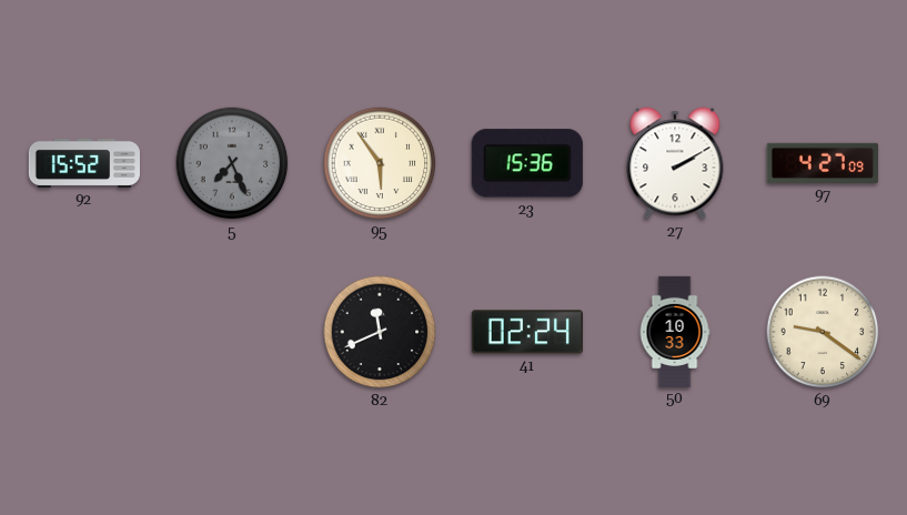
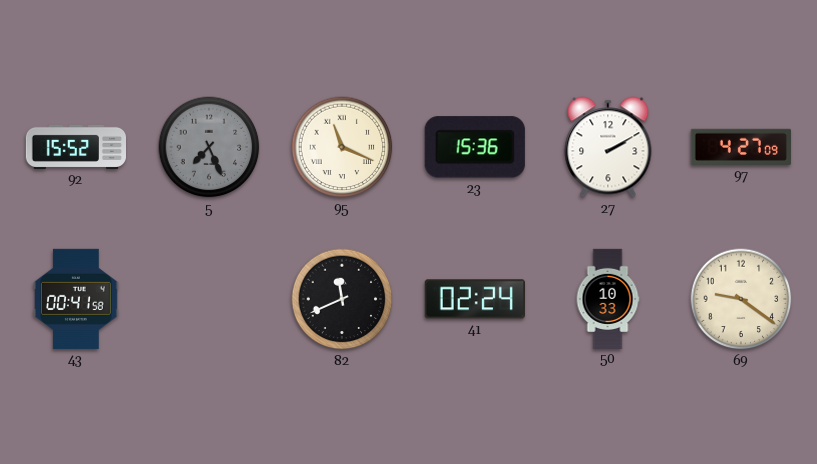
95: 5:54 -> 11:19
43: none -> 00:41
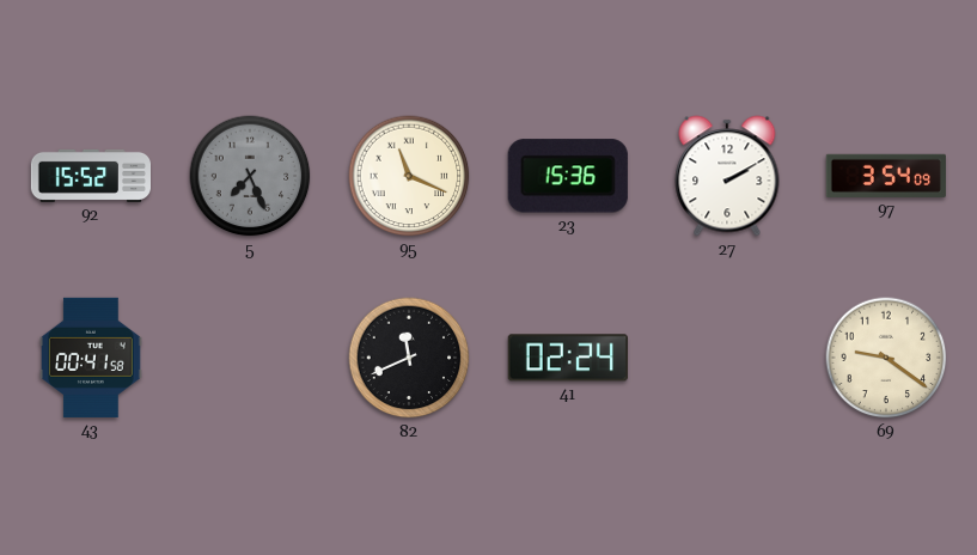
97: 4:27 -> 3:54
50: 10:33 -> none
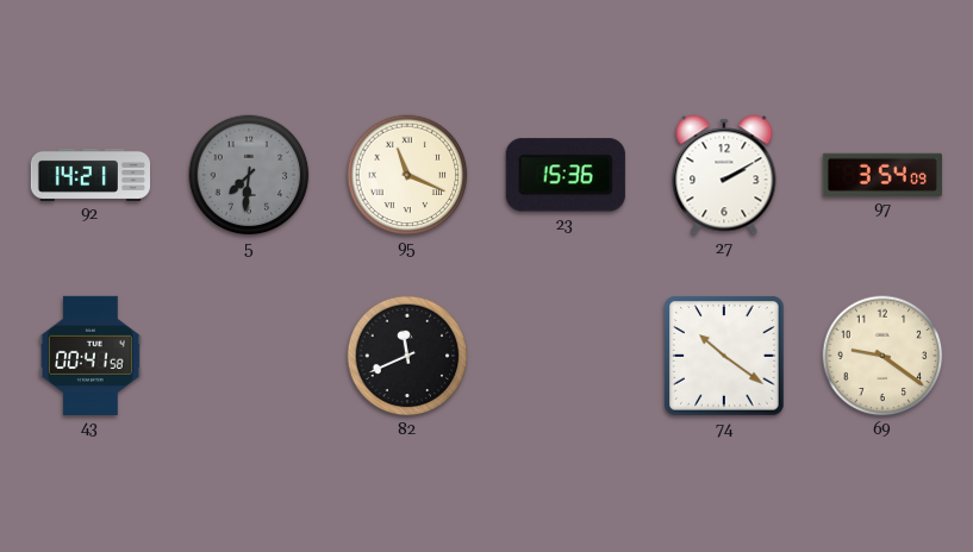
92: 15:52 -> 14:21
5: 7:26 -> 7:31
41: 02:24 -> none
74: none -> 10:21
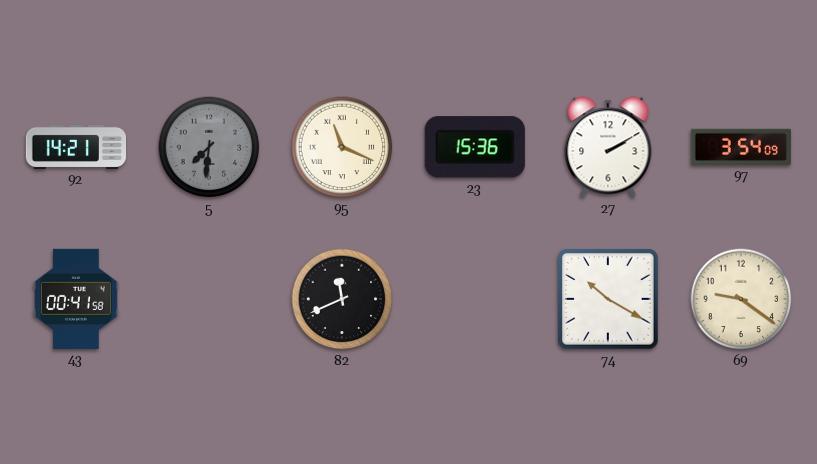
74: 10:21 -> 10:20
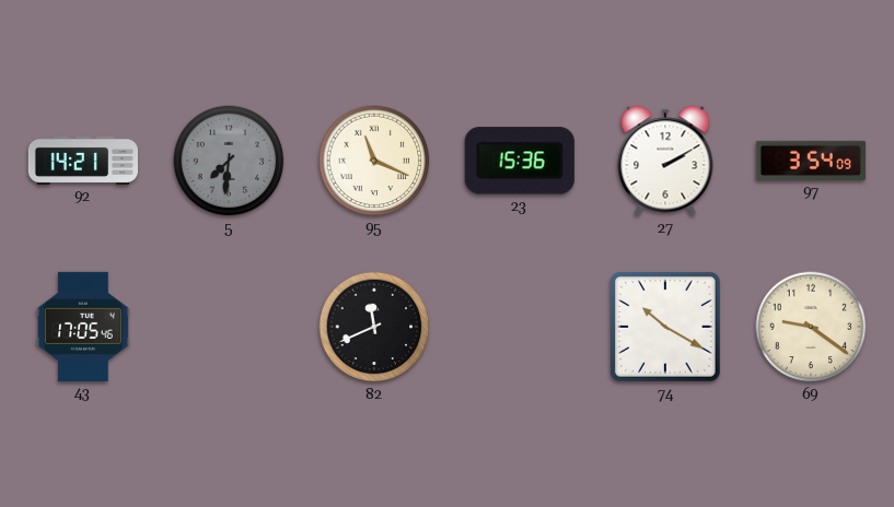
43: 00:41 -> 17:05
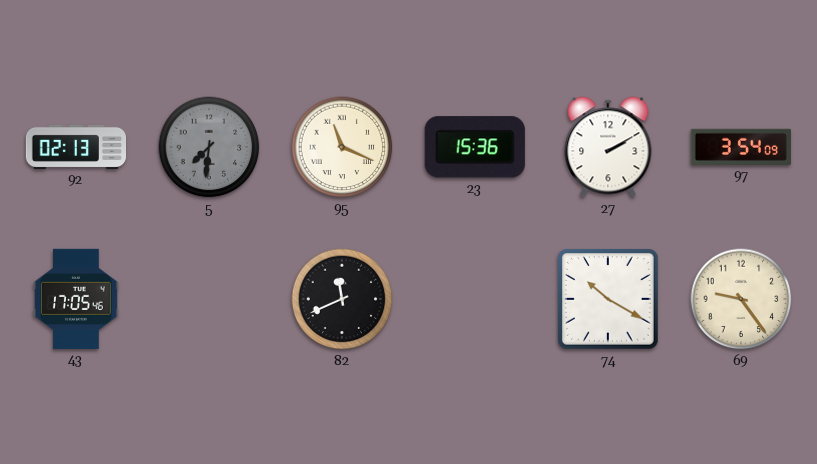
92: 14:21 -> 02:13
69: 9:21 -> 9:24
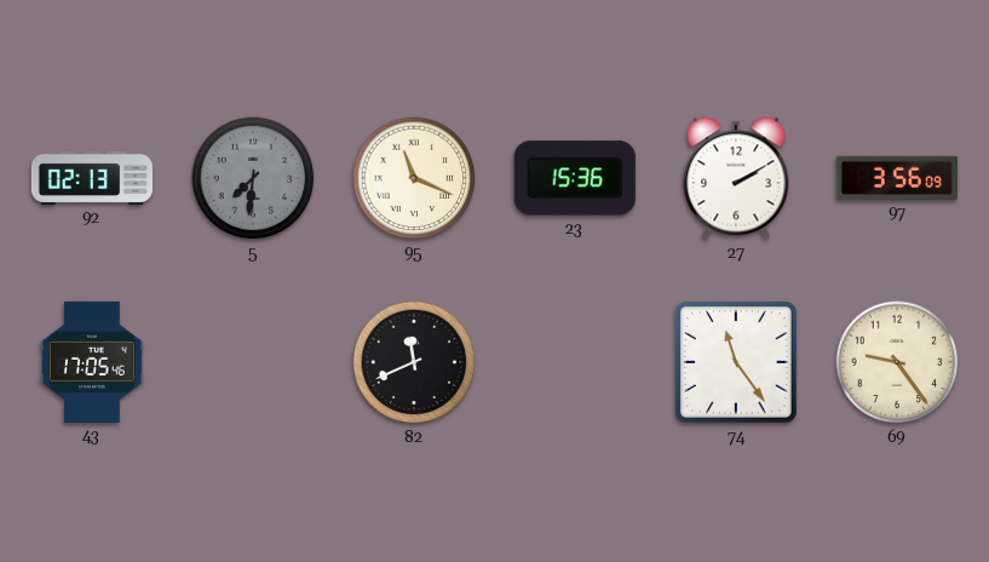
97: 3:54 -> 3:56
74: 10:20 -> 11:24
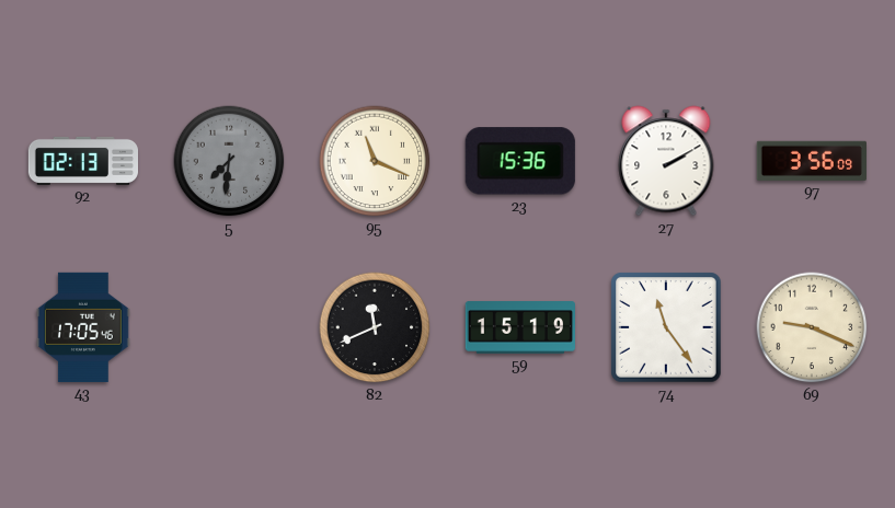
59: none -> 15:19
69: 9:24 -> 9:19
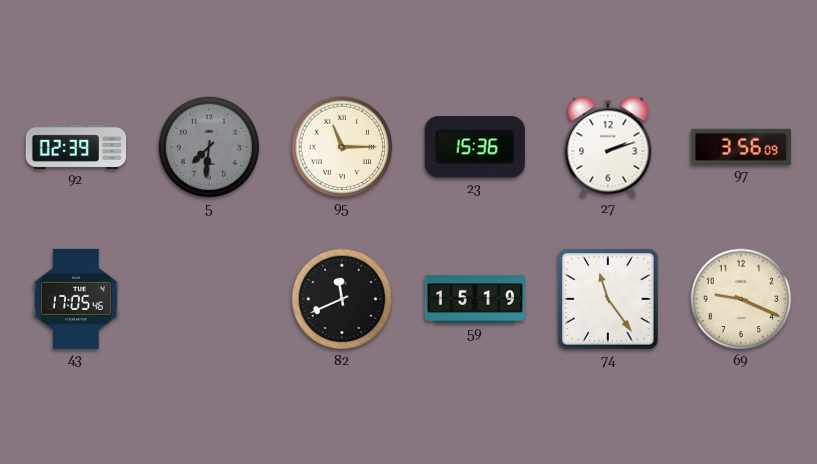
92: 02:13 -> 02:39
95: 11:19 -> 11:15
27: 2:10 -> 2:12
